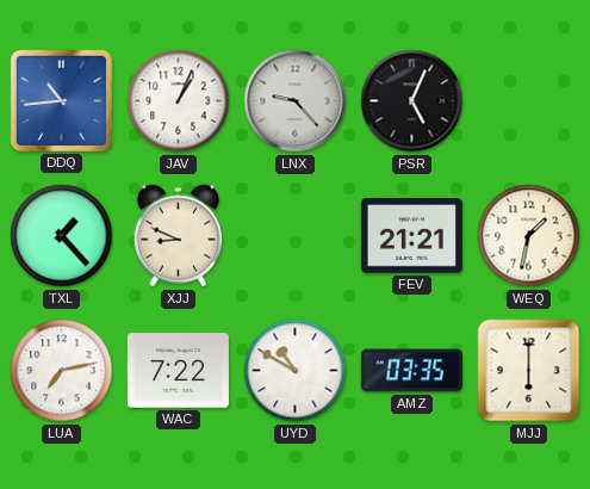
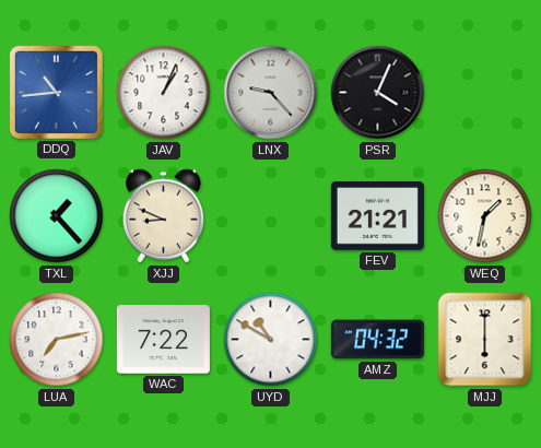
PSR: 5:04 -> 4:04
AMZ: 03:35 -> 04:32
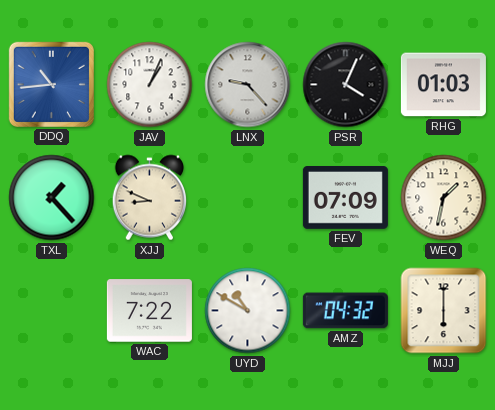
RHG: none -> 01:03
FEV: 21:21 -> 07:09
LUA: 7:13 -> none
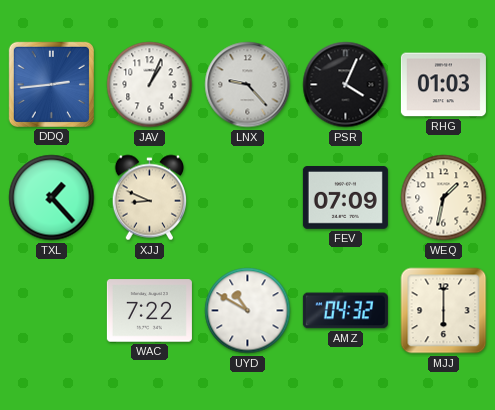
DDQ: 10:44 -> 2:44
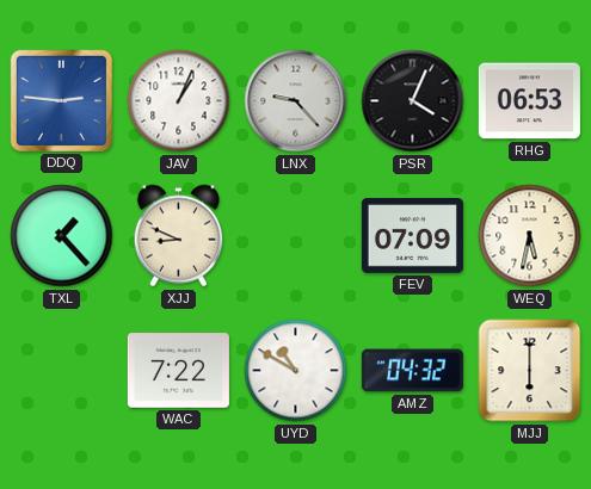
DDQ: 2:44 -> 2:46
RHG: 01:03 -> 06:53
WEQ: 1:32 -> 5:32
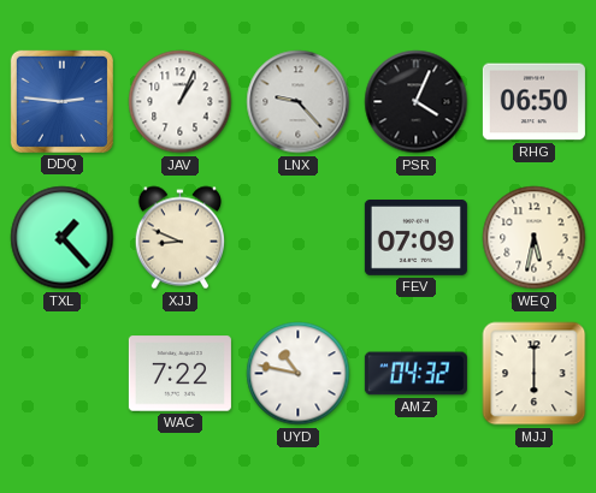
RHG: 06:53 -> 06:50
UYD: 10:50 -> 10:47
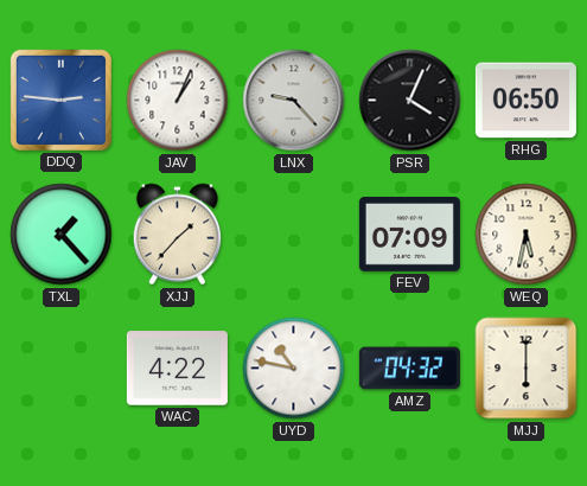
XJJ: 8:49 -> 1:37
WAC: 7:22 -> 4:22
